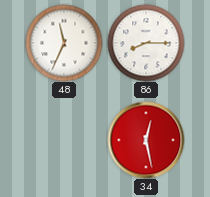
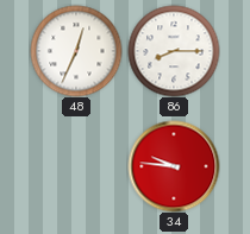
48: 11:34 -> 12:34
34: 12:28 -> 9:46
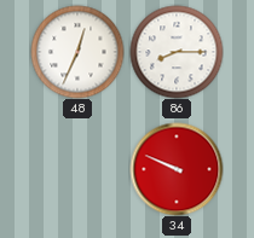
34: 9:46 -> 9:49
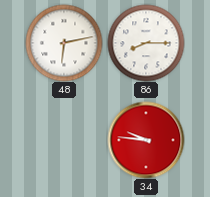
48: 12:34 -> 6:13
34: 9:49 -> 9:46
